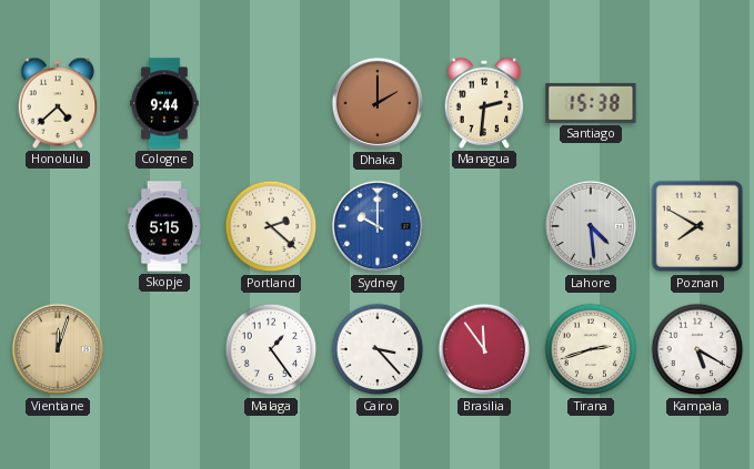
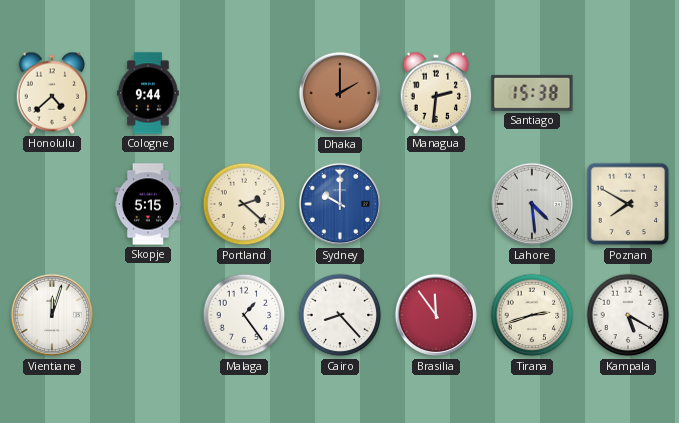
Vientiane dial: champagne -> white
Cairo: 3:23 -> 8:23
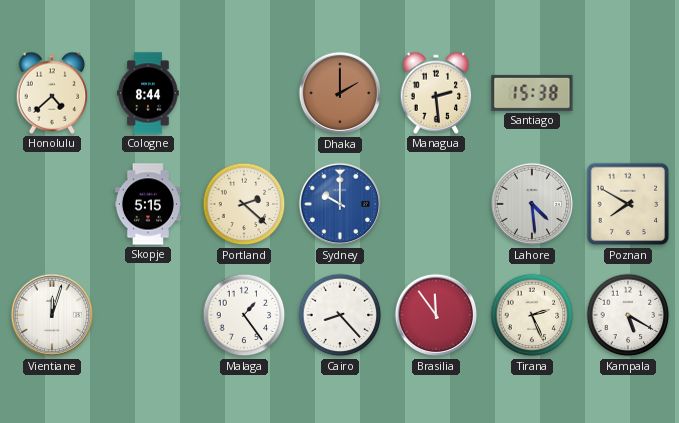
Cologne: 9:44 -> 8:44
Managua: 2:31 -> 2:29
Tirana: 2:42 -> 2:26
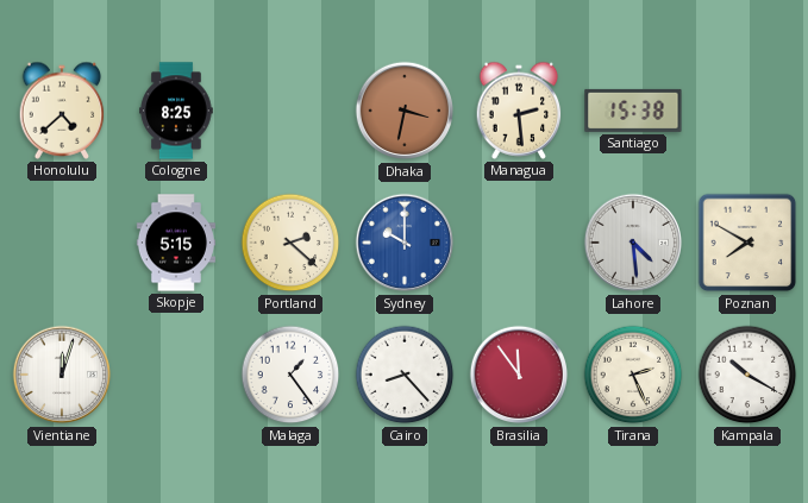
Cologne: 8:44 -> 8:25
Dhaka: 2:00 -> 3:32
Kampala: 5:20 -> 10:20
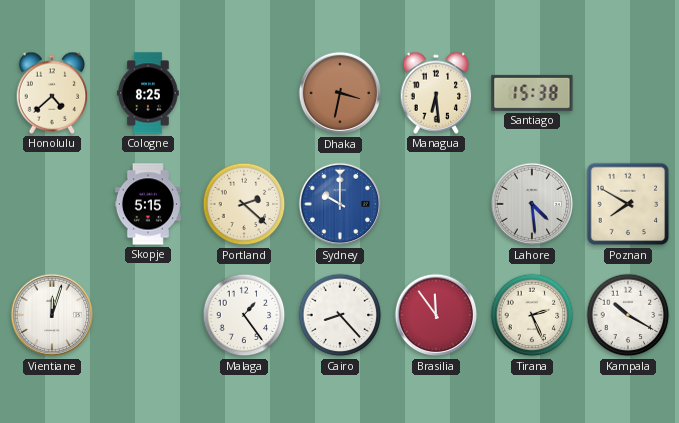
Managua: 2:29 -> 6:29
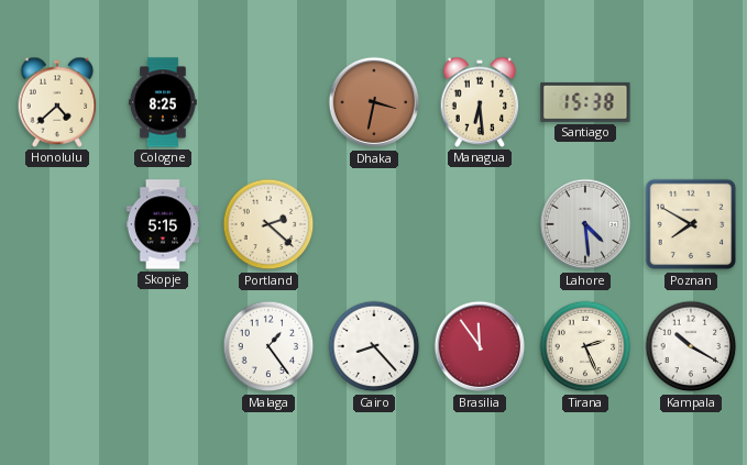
Sydney: 10:00 -> none
Vientiane: 12:03 -> none
